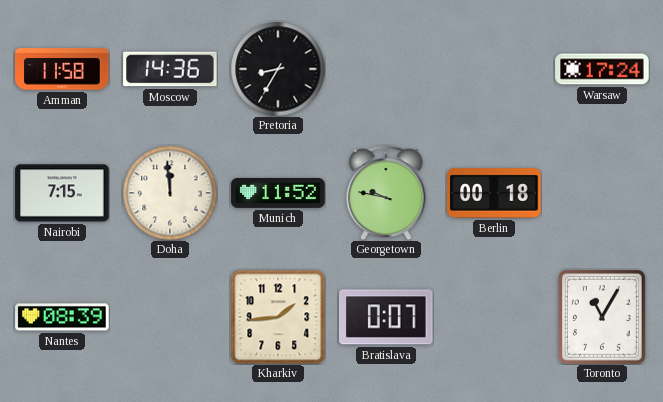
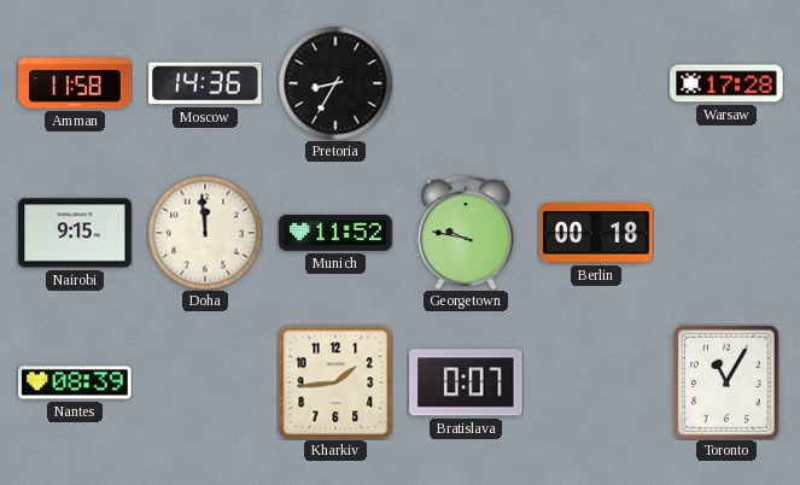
Warsaw: 17:24 -> 17:28
Nairobi: 7:15 -> 9:15
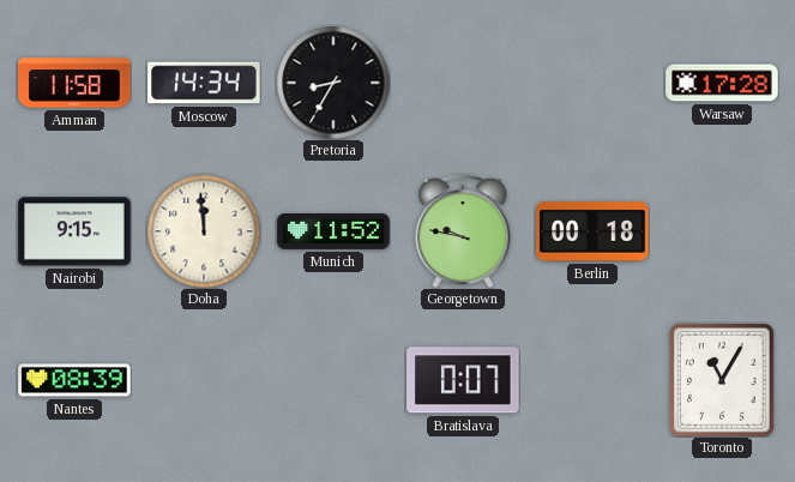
Moscow: 14:36 -> 14:34
Kharkiv: 1:44 -> none
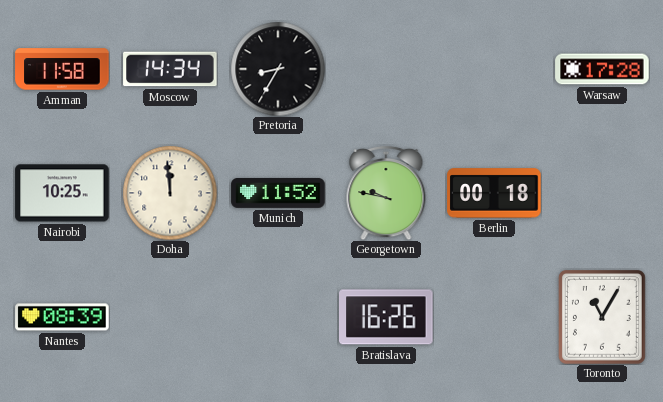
Nairobi: 9:15 -> 10:25
Bratislava: 0:07 -> 16:26
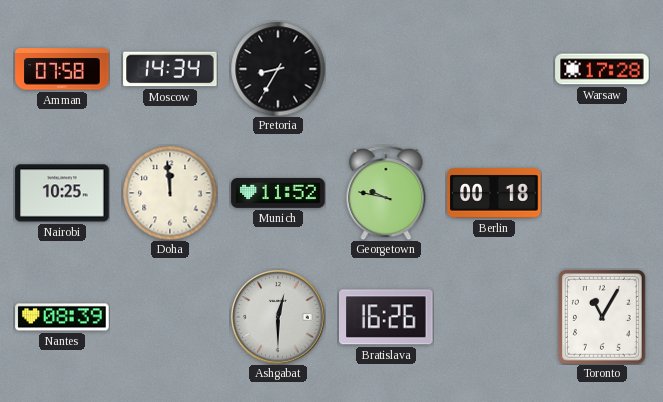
Amman: 11:58 -> 07:58
Ashgabat: none -> 12:30
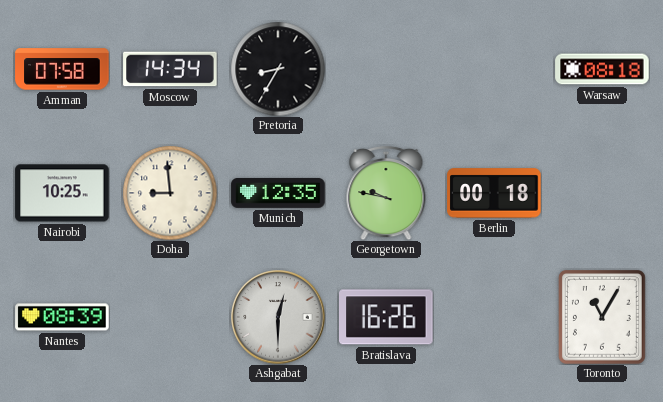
Warsaw: 17:28 -> 08:18
Doha: 11:59 -> 8:59
Munich: 11:52 -> 12:35
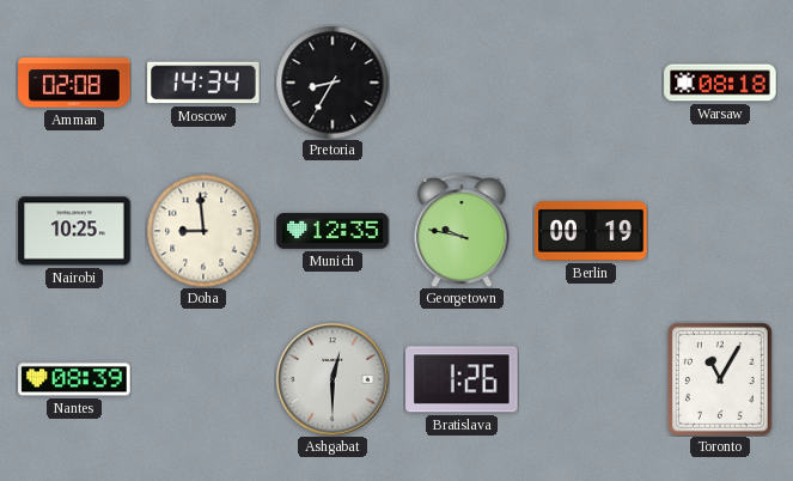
Amman: 07:58 -> 02:08
Berlin: 00:18 -> 00:19
Bratislava: 16:26 -> 1:26
